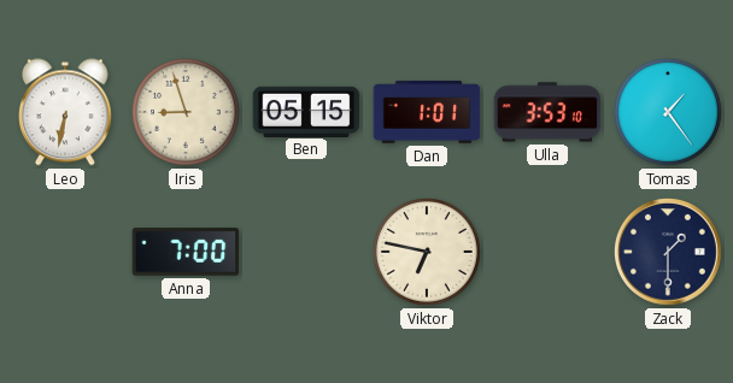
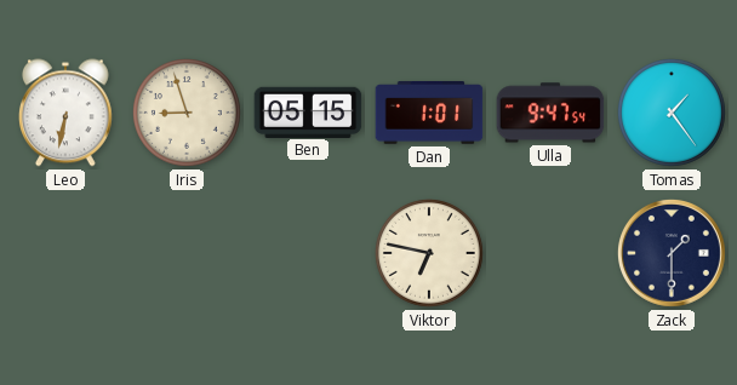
Ulla: 3:53 -> 9:47
Anna: 7:00 -> none
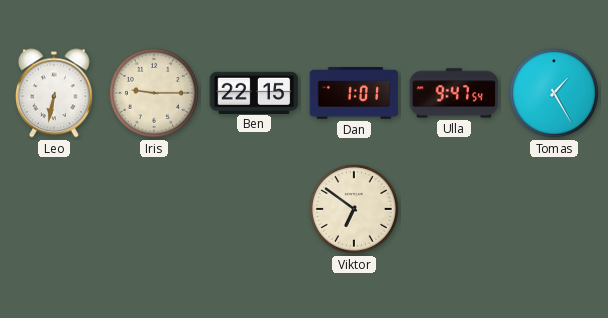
Iris: 8:57 -> 9:15
Ben: 05:15 -> 22:15
Tomas: 1:24 -> 1:25
Viktor: 6:47 -> 6:51
Zack: 1:30 -> none
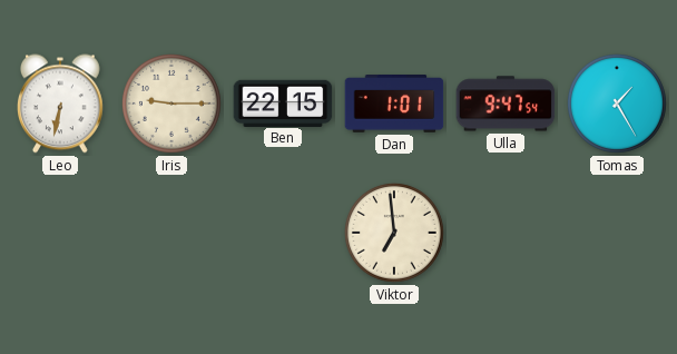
Viktor: 6:51 -> 6:59
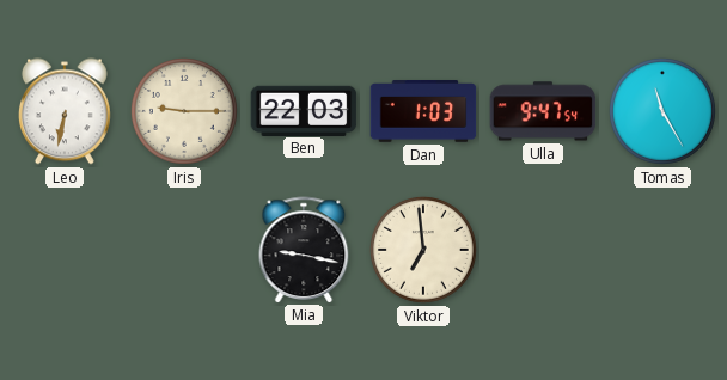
Ben: 22:15 -> 22:03
Dan: 1:01 -> 1:03
Tomas: 1:25 -> 11:25
Mia: none -> 9:17
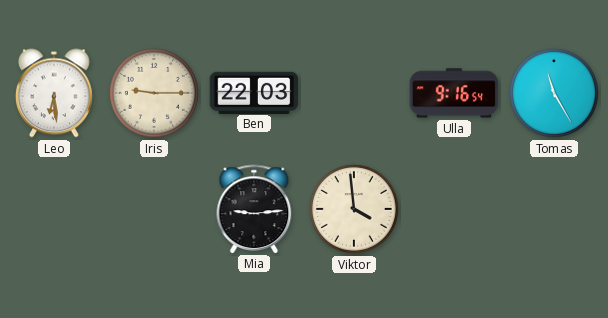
Leo: 6:32 -> 6:29
Dan: 1:03 -> none
Ulla: 9:47 -> 9:16
Mia: 9:17 -> 9:14
Viktor: 6:59 -> 3:59
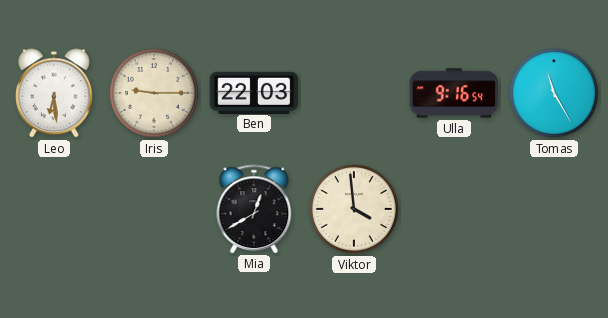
Mia: 9:14 -> 12:40
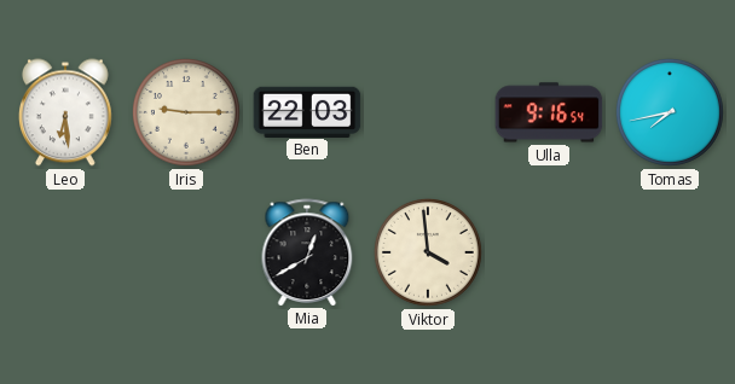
Tomas: 11:25 -> 7:43
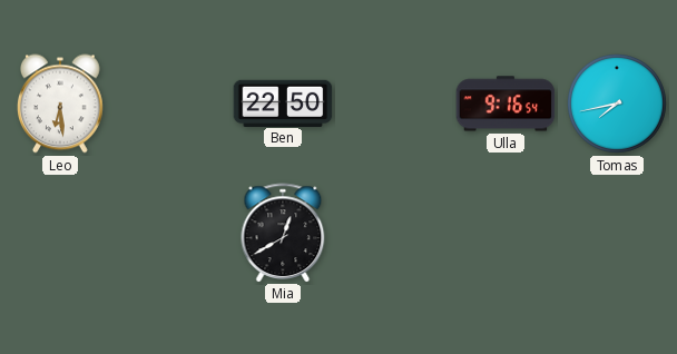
Iris: 9:15 -> none
Ben: 22:03 -> 22:50
Viktor: 3:59 -> none
